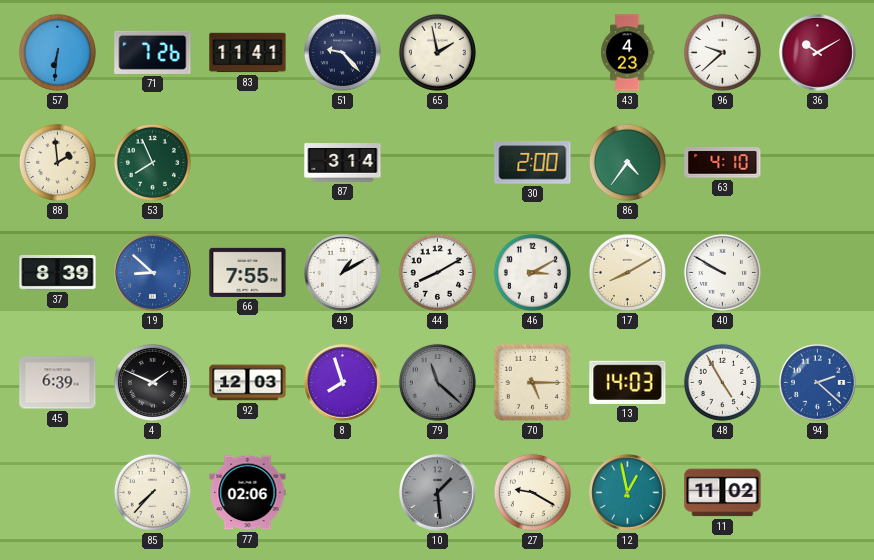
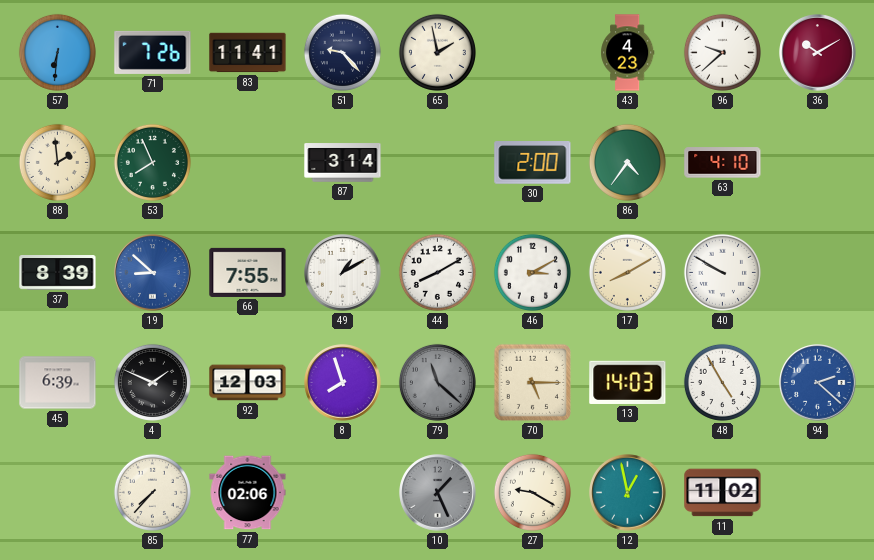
10: 1:29 -> 1:26
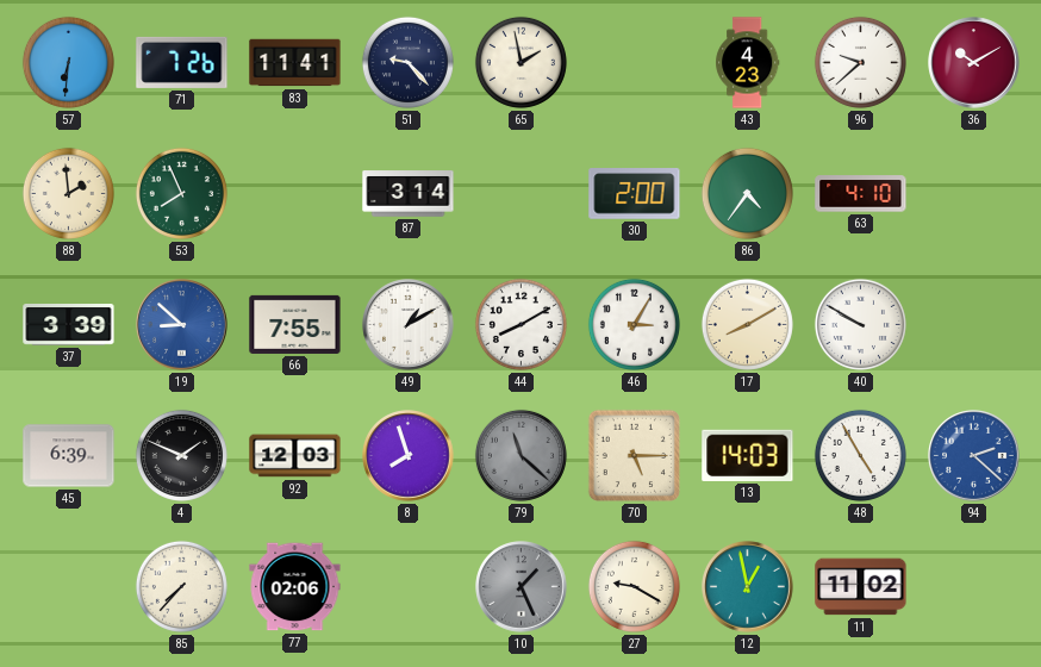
37: 8:39 -> 3:39
46: 3:10 -> 3:05
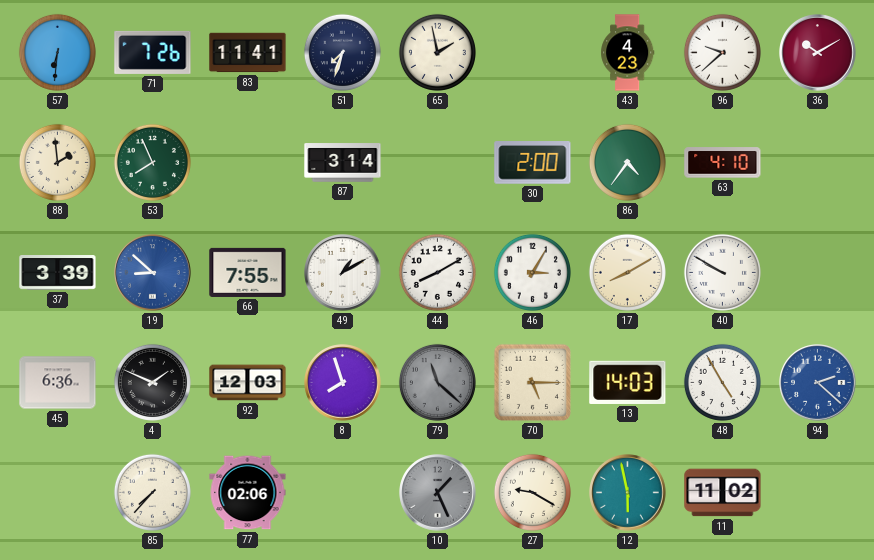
51: 9:23 -> 7:33
45: 6:39 -> 6:36
12: 12:58 -> 5:58
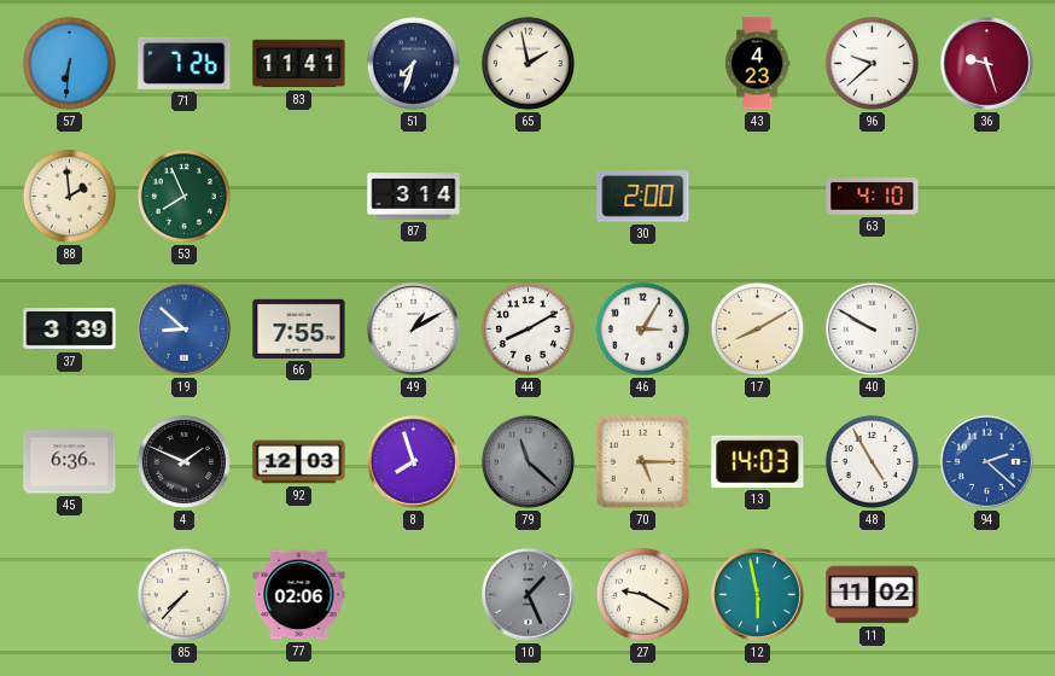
36: 10:10 -> 9:27
86: 4:36 -> none
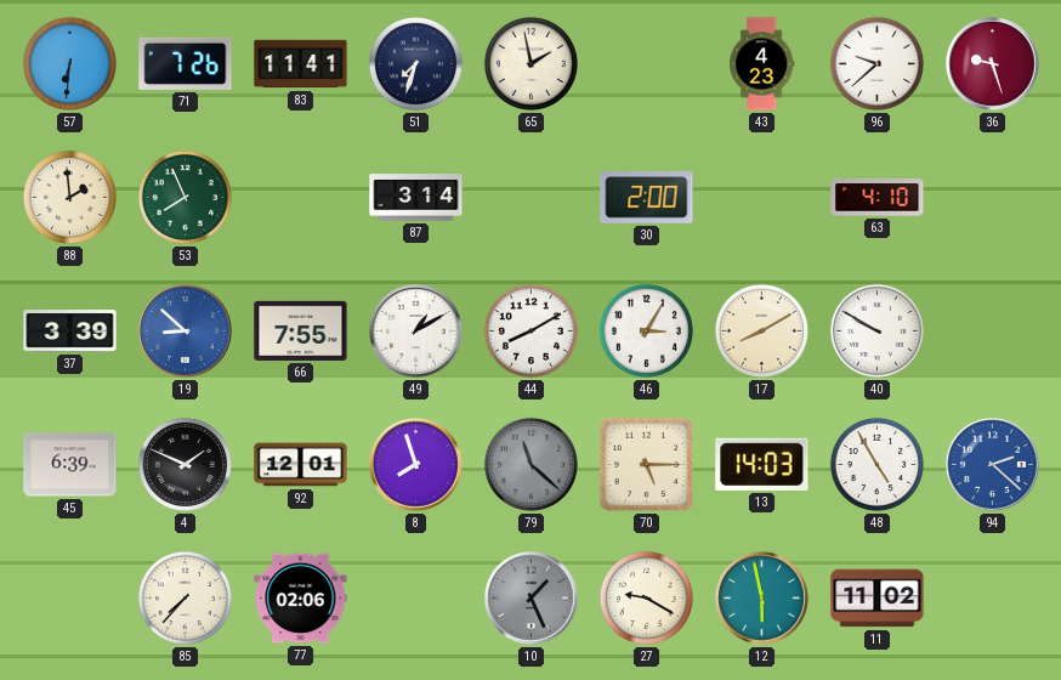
45: 6:36 -> 6:39
92: 12:03 -> 12:01
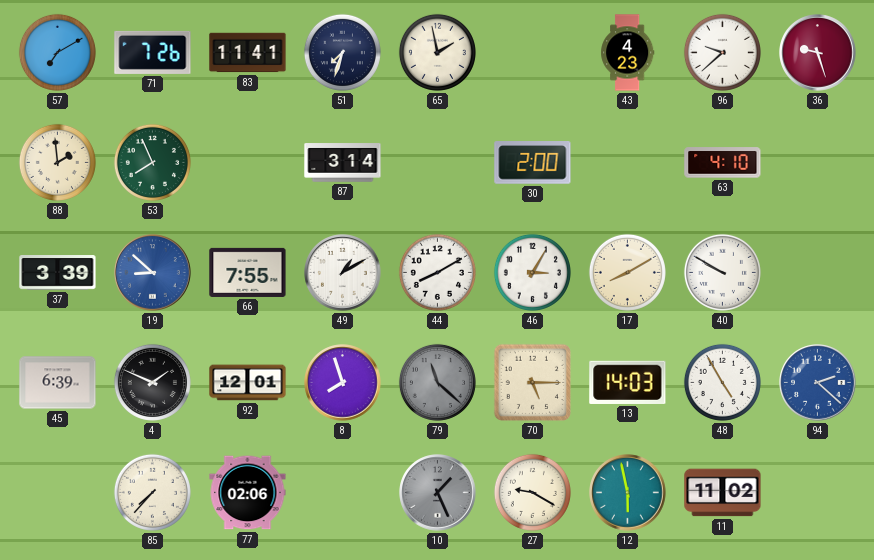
57: 6:31 -> 7:10
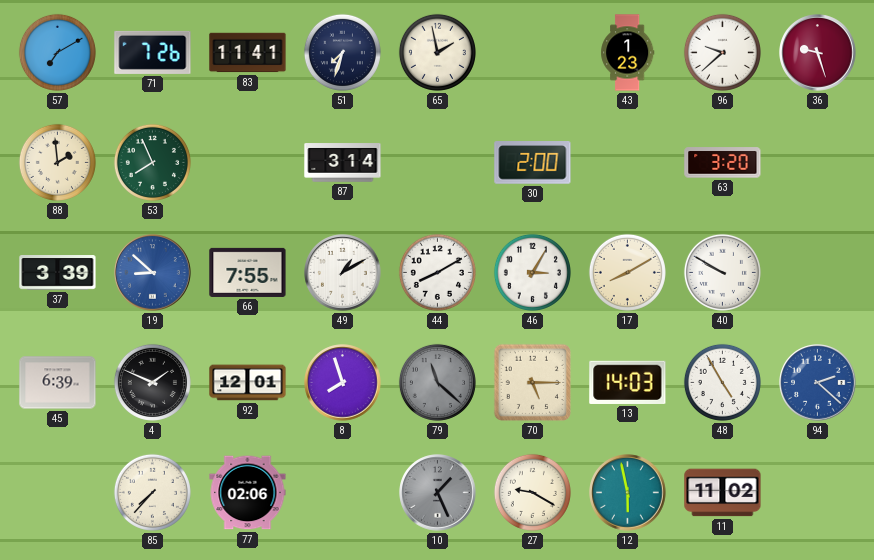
43: 4:23 -> 1:23
63: 4:10 -> 3:20
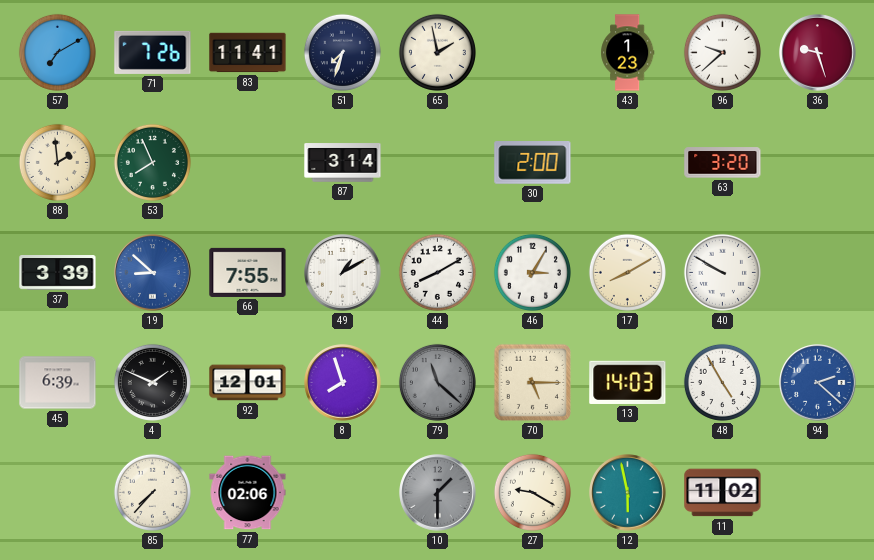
10: 1:26 -> 1:30
